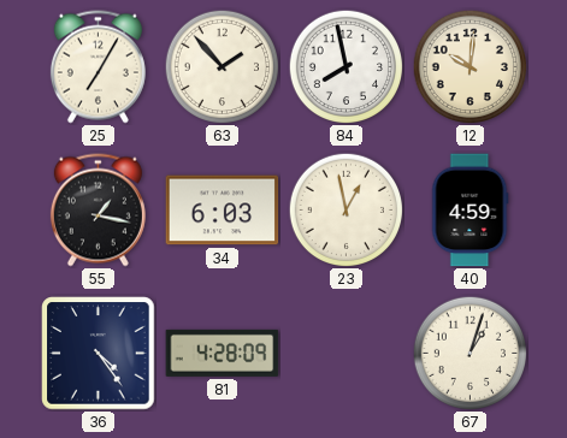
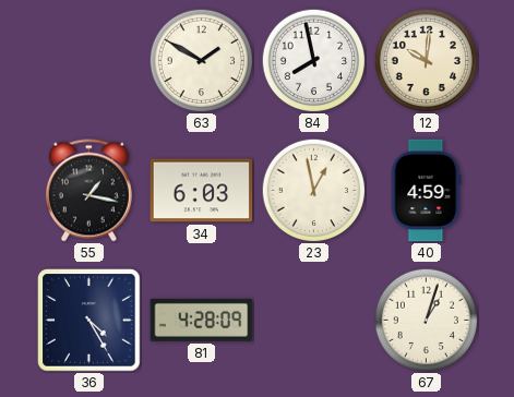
25: 7:05 -> none
63: 1:53 -> 1:50
36: 4:24 -> 4:25
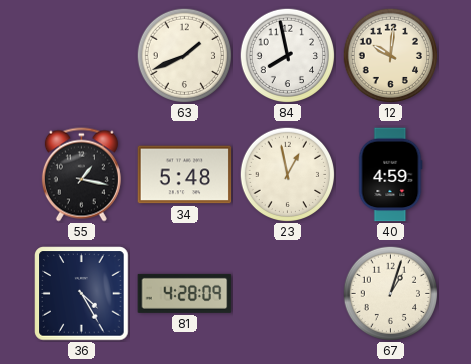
63: 1:50 -> 1:41
34: 6:03 -> 5:48
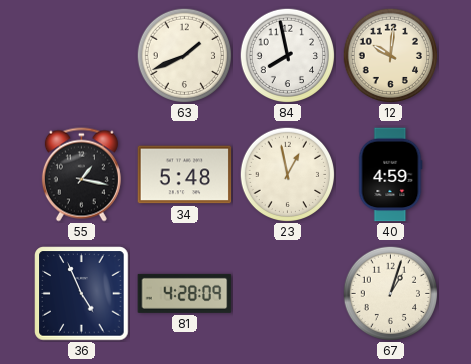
36: 4:25 -> 4:56
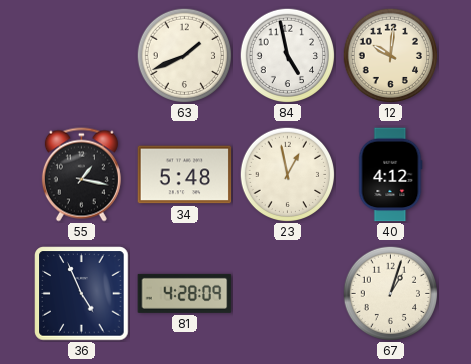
84: 7:58 -> 4:58
40: 4:59 -> 4:12
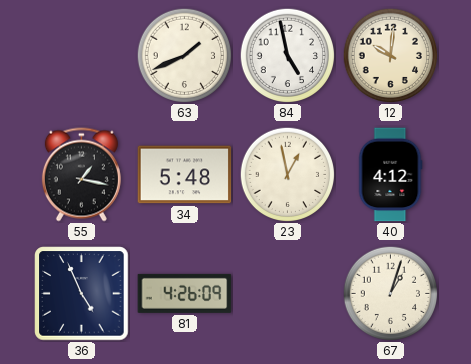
81: 4:28 -> 4:26
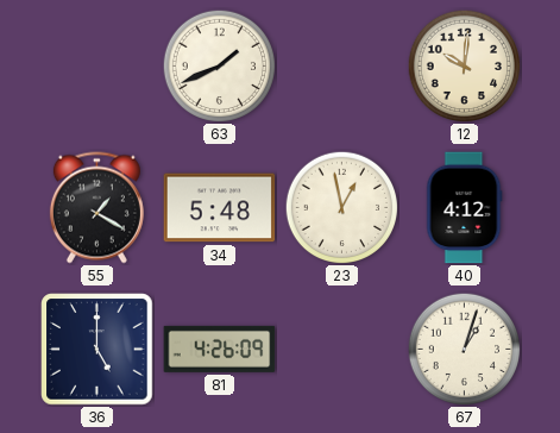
84: 4:58 -> none
55: 1:17 -> 1:20
36: 4:56 -> 5:00
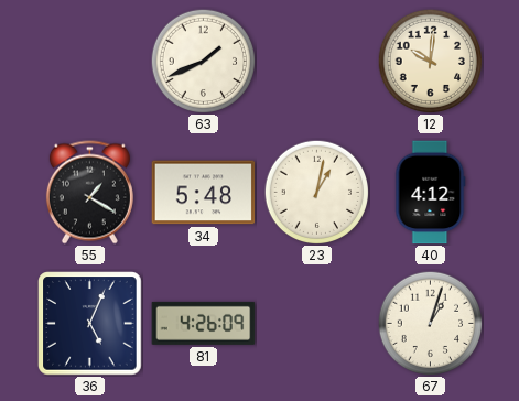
23: 12:58 -> 1:02
36: 5:00 -> 5:04
